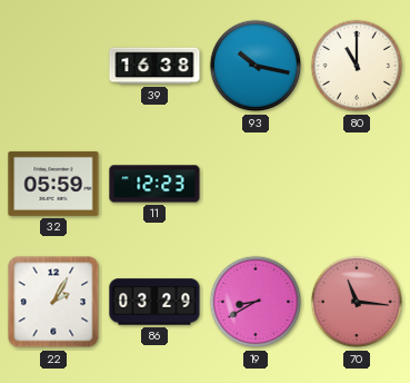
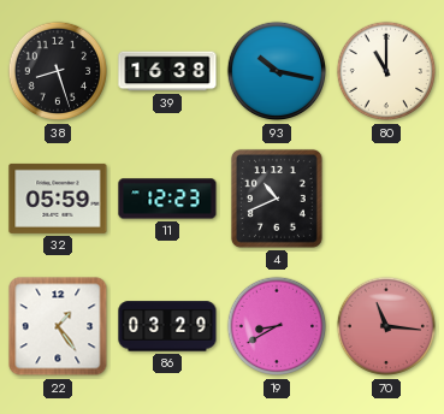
38: none -> 8:27
4: none -> 10:41
22: 2:05 -> 1:24
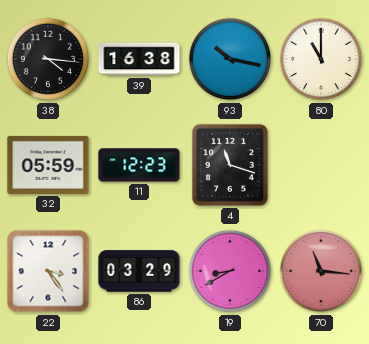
38: 8:27 -> 4:16
4: 10:41 -> 11:18
22: 1:24 -> 3:24
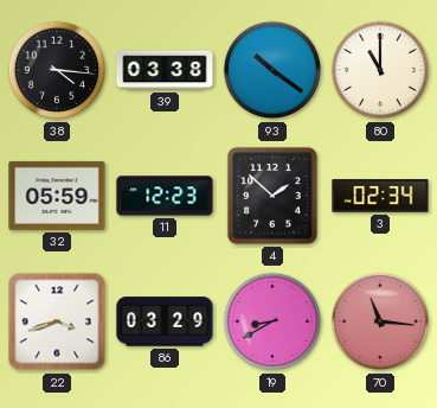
39: 16:38 -> 03:38
93: 10:17 -> 10:21
4: 11:18 -> 1:52
3: none -> 02:34
22: 3:24 -> 3:42
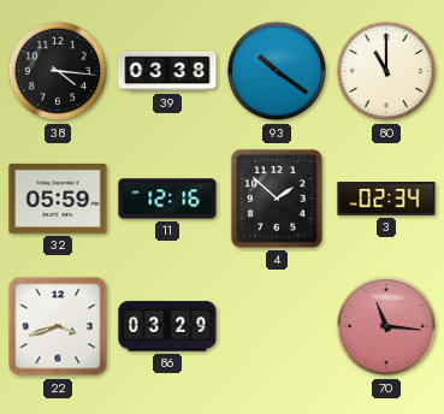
11: 12:23 -> 12:16
19: 8:40 -> none
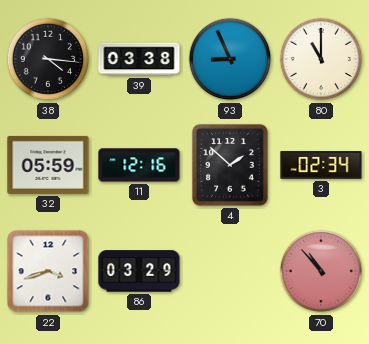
93: 10:21 -> 8:56
70: 11:16 -> 10:53
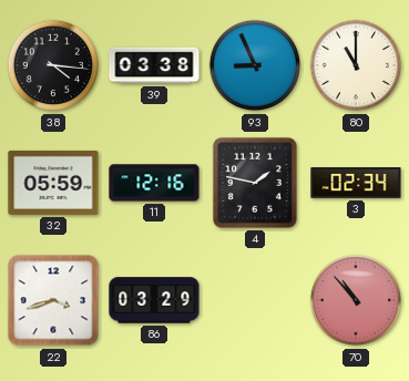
4: 1:52 -> 1:47
